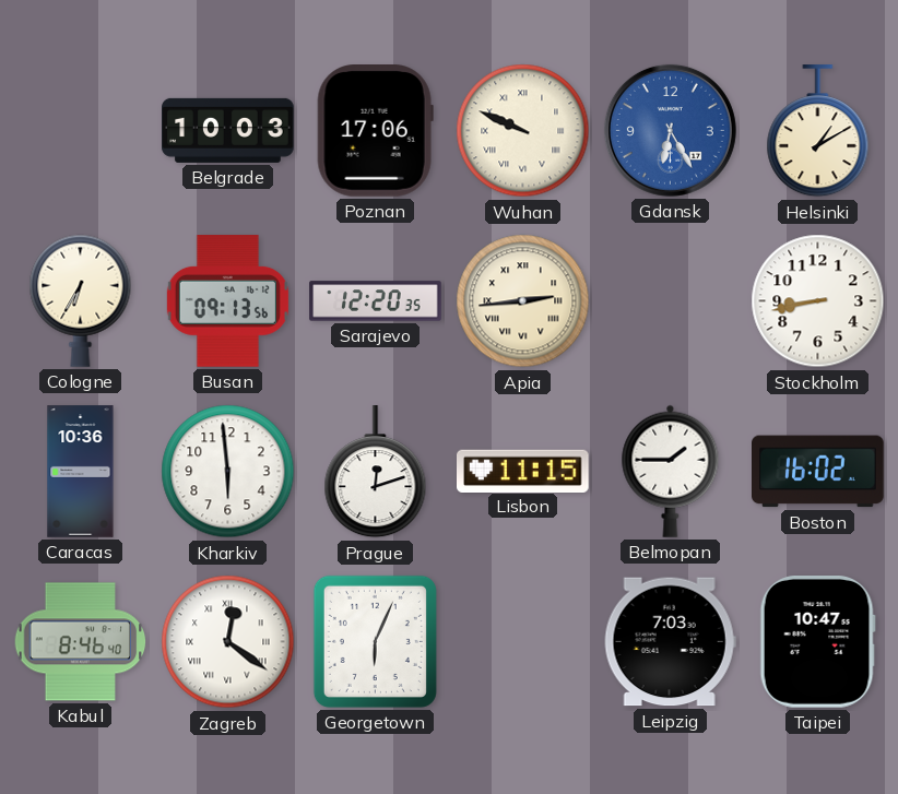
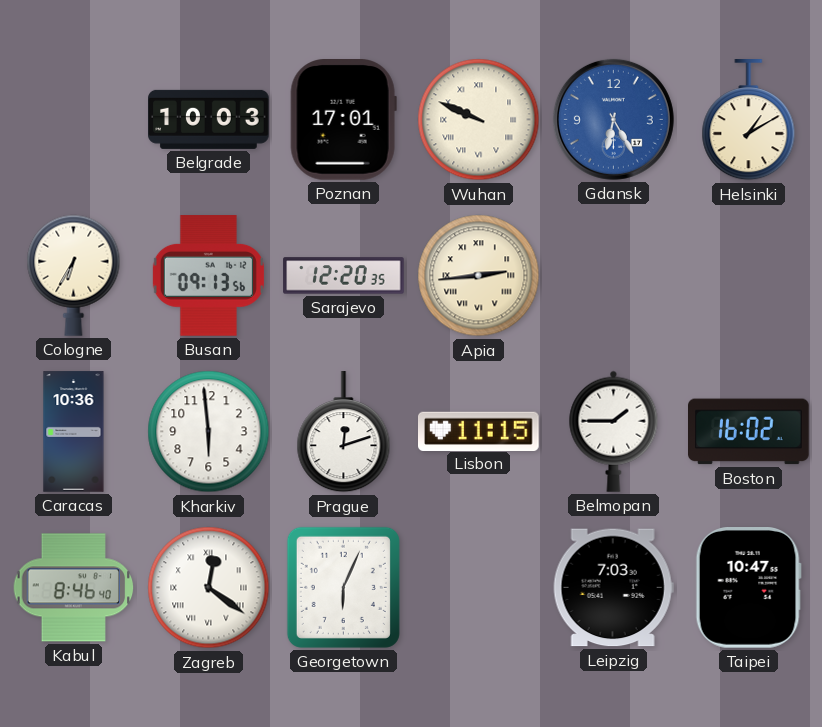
Poznan: 17:06 -> 17:01
Stockholm: 8:43 -> none
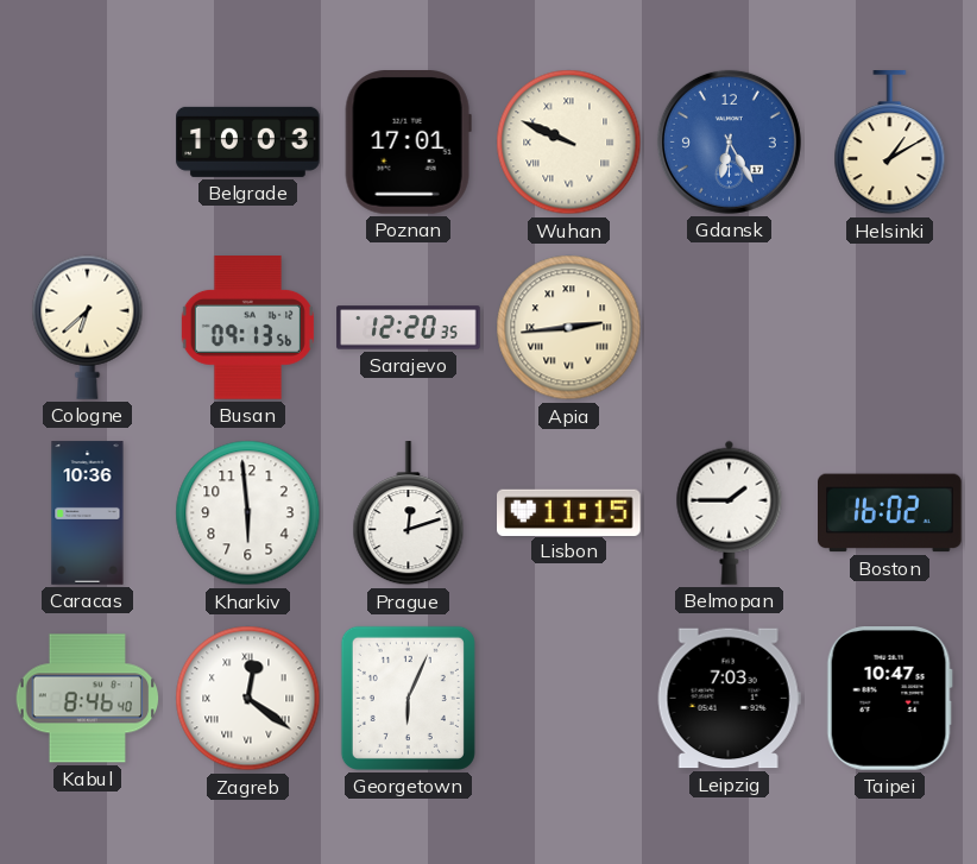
Cologne: 6:35 -> 6:38
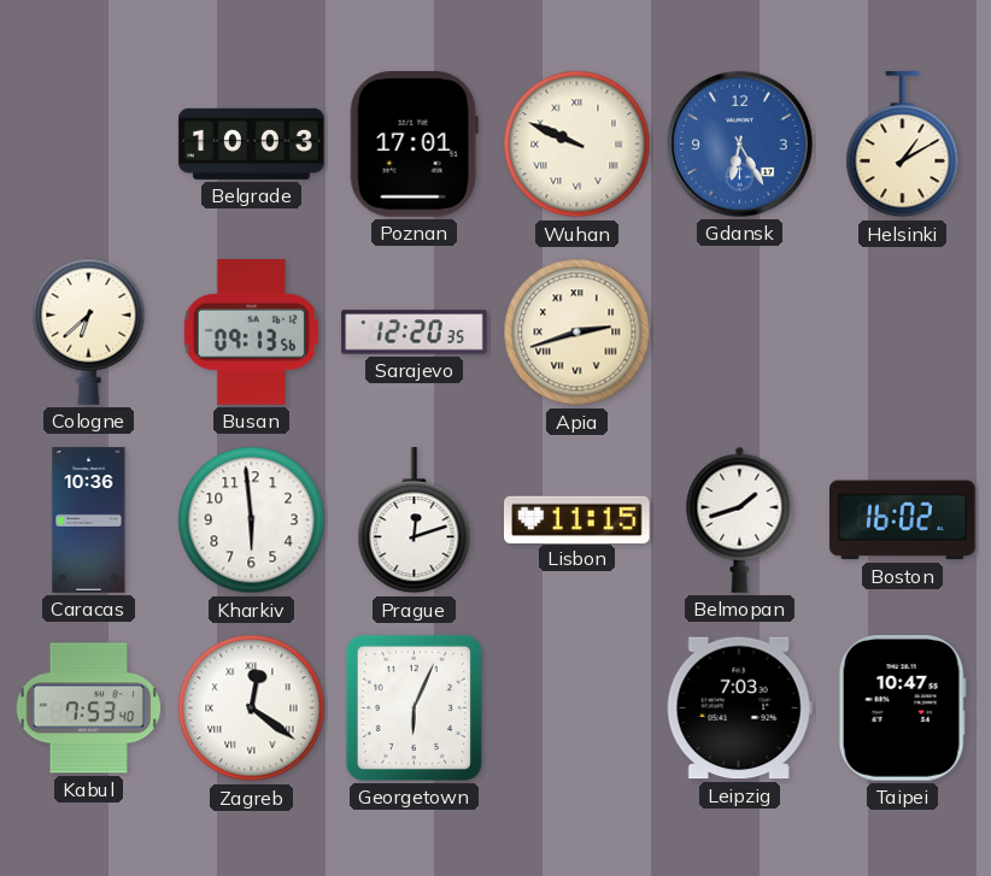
Apia: 2:44 -> 2:42
Belmopan: 1:45 -> 1:42
Kabul: 8:46 -> 7:53
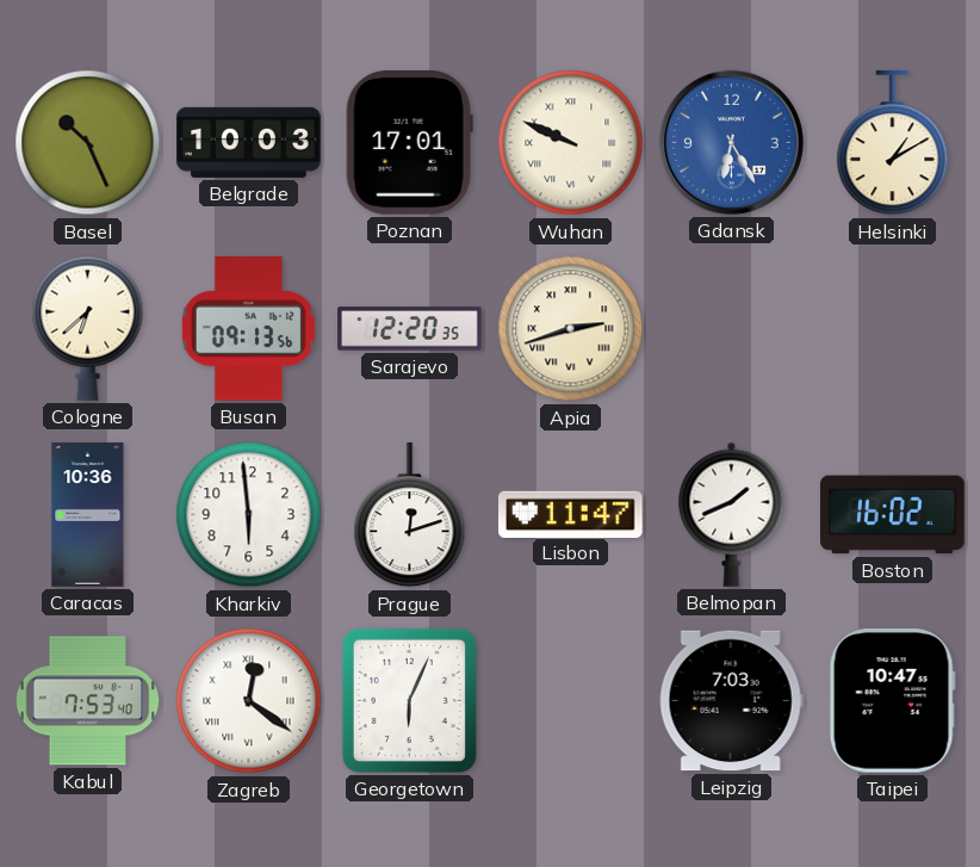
Basel: none -> 10:26
Lisbon: 11:15 -> 11:47
Belmopan: 1:42 -> 1:41
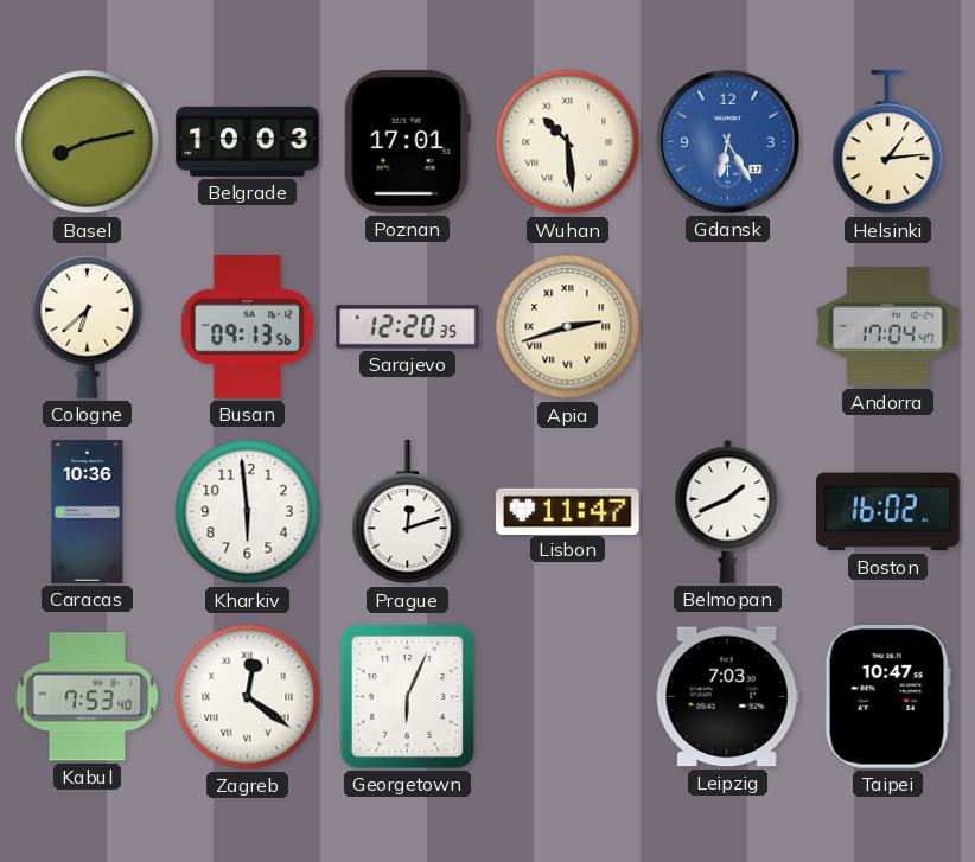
Basel: 10:26 -> 8:13
Wuhan: 9:49 -> 10:29
Helsinki: 1:10 -> 1:14
Andorra: none -> 17:04
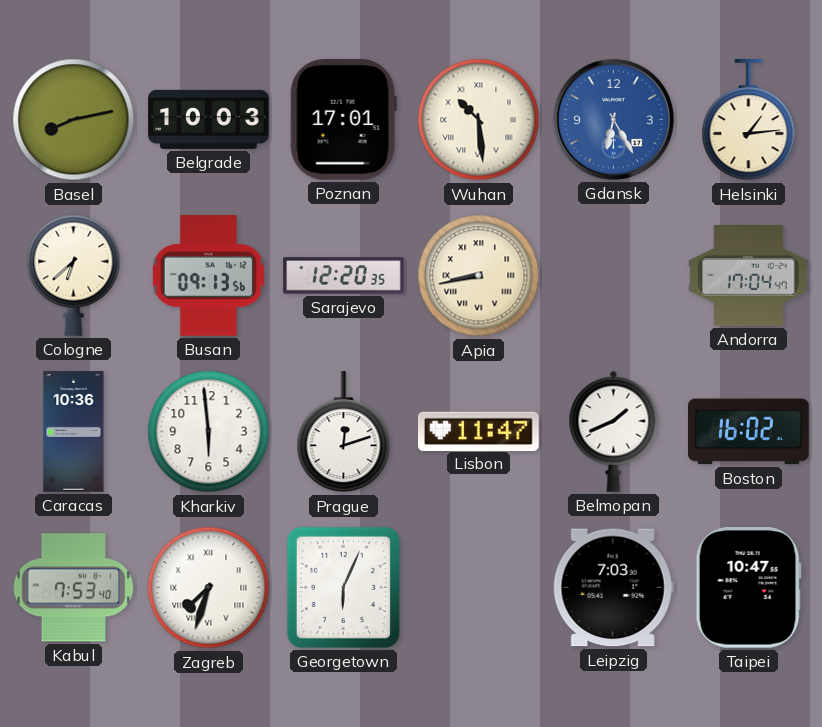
Apia: 2:42 -> 8:43
Zagreb: 12:21 -> 7:33
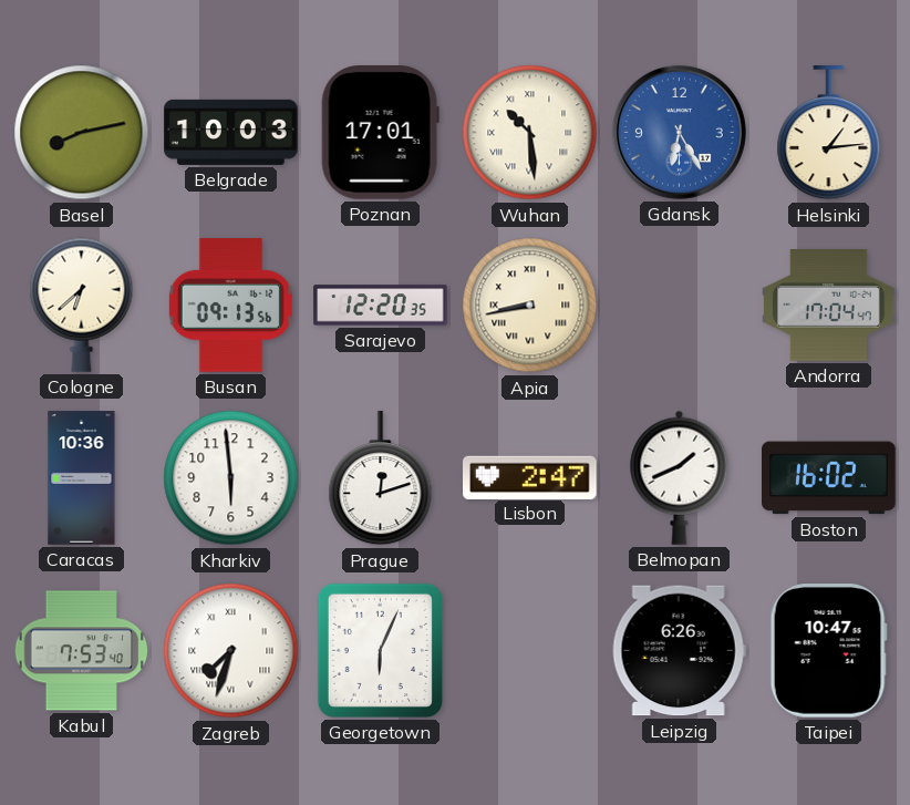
Lisbon: 11:47 -> 2:47
Leipzig: 7:03 -> 6:26
